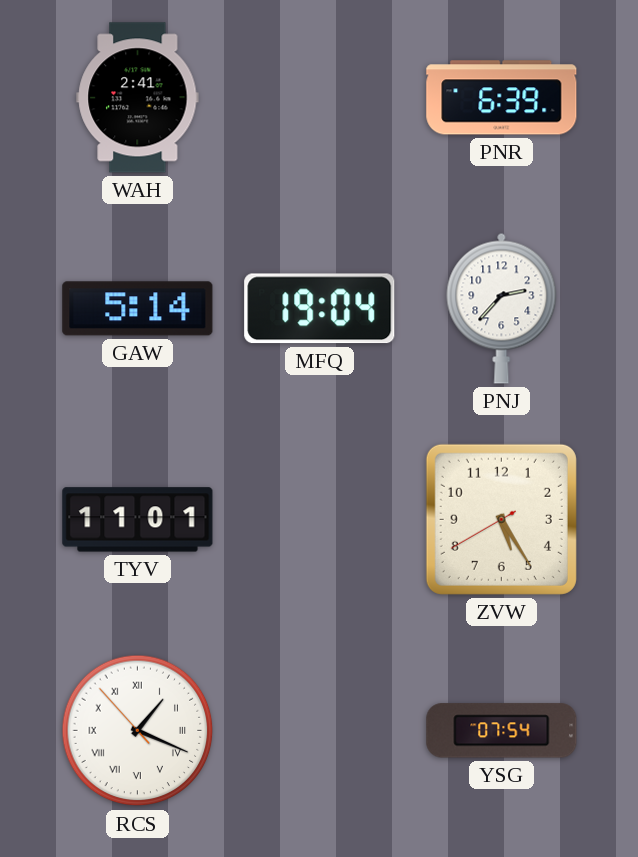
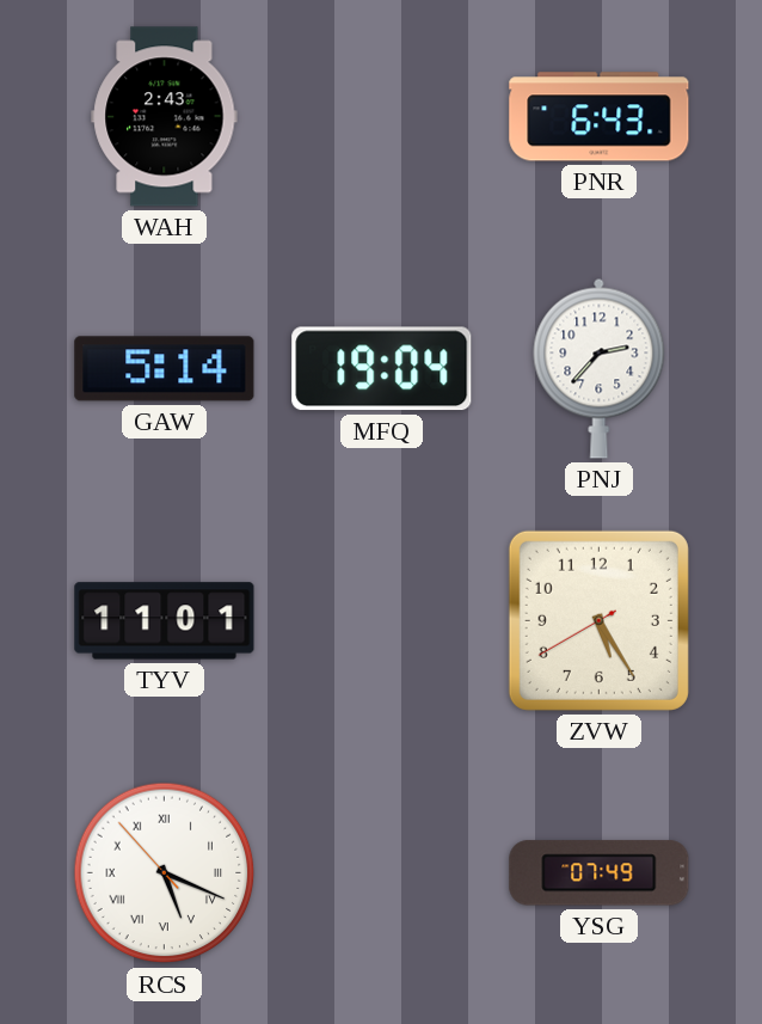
WAH: 2:41 -> 2:43
PNR: 6:39 -> 6:43
RCS: 1:18 -> 5:18
YSG: 07:54 -> 07:49
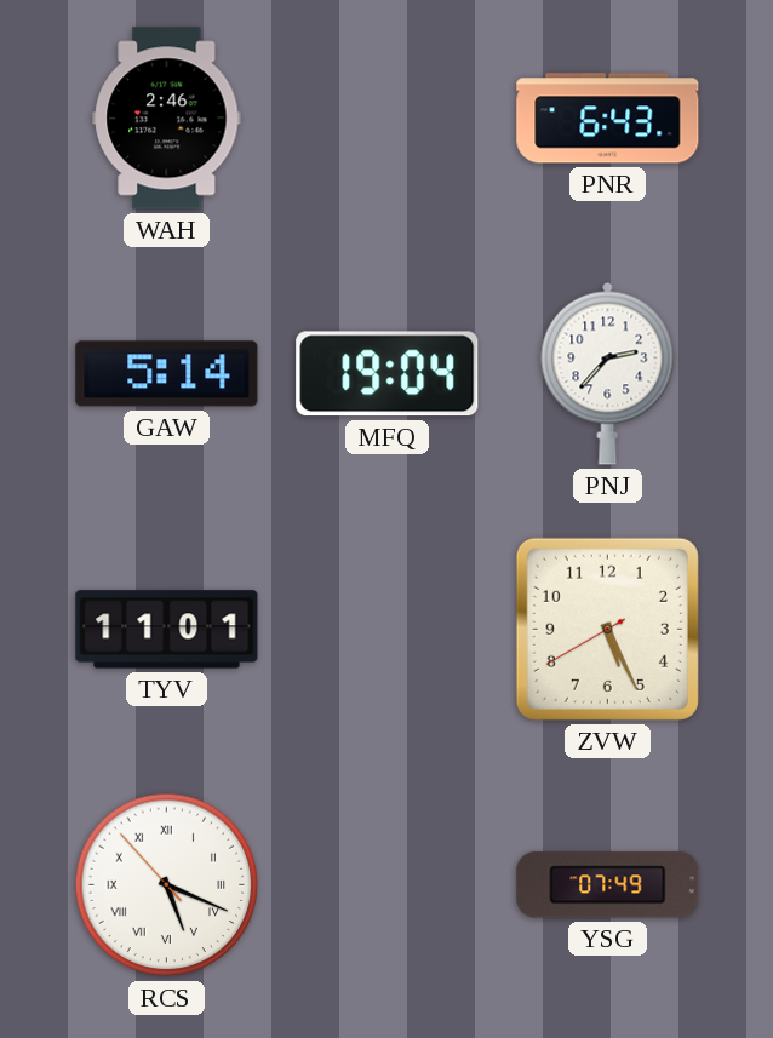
WAH: 2:43 -> 2:46
ZVW: 5:24 -> 5:25
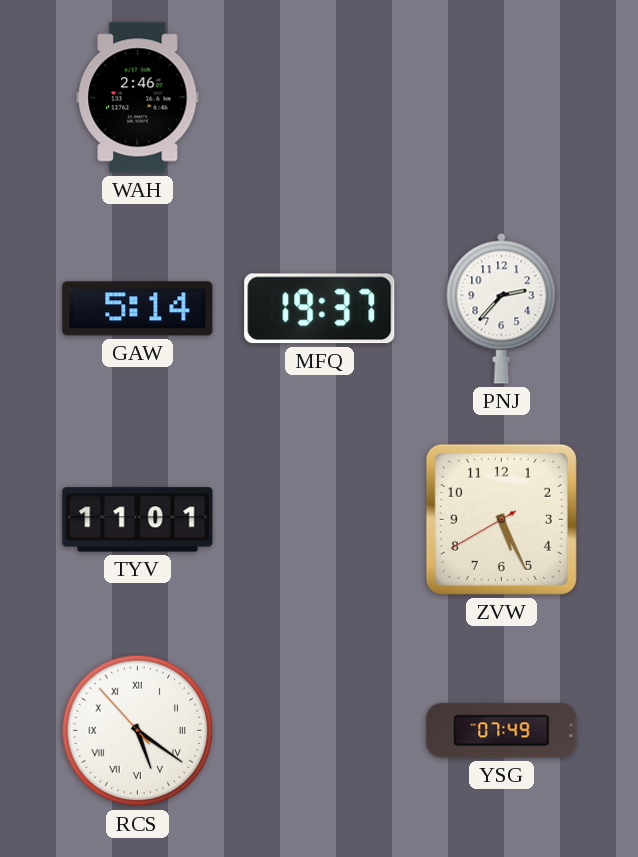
PNR: 6:43 -> none
MFQ: 19:04 -> 19:37
RCS: 5:18 -> 5:20
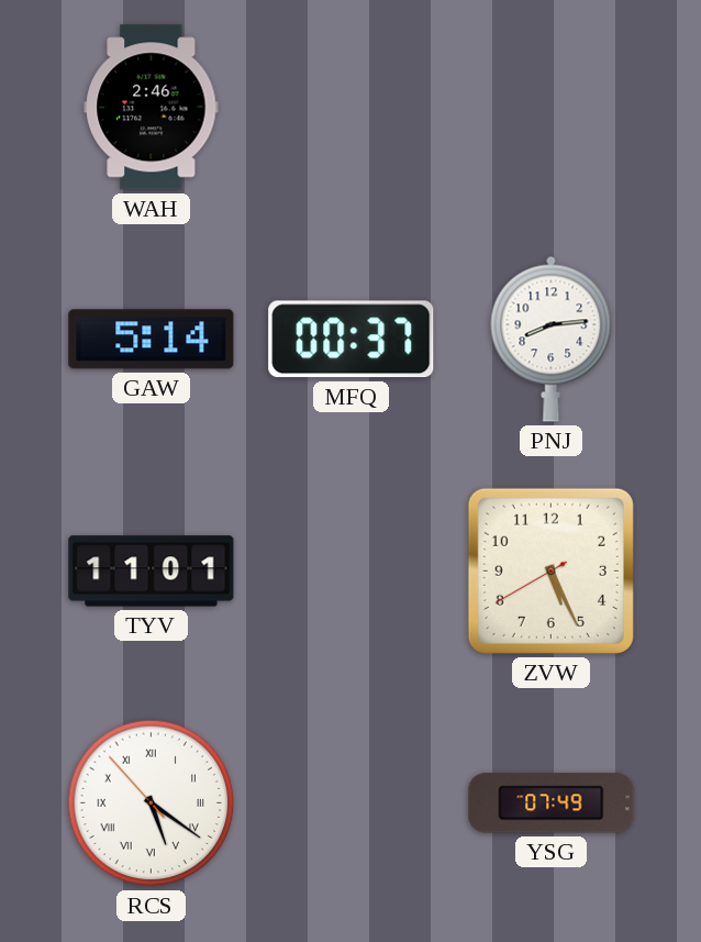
MFQ: 19:37 -> 00:37
PNJ: 2:37 -> 8:14
